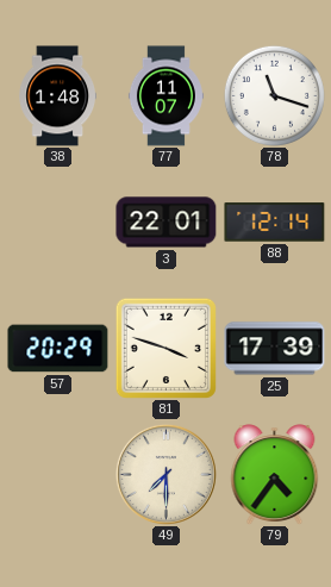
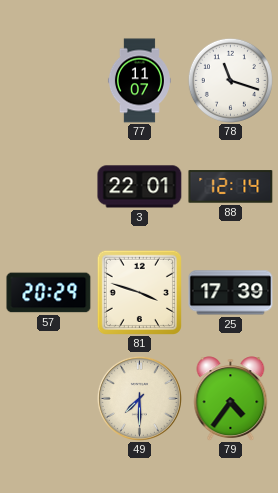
38: 1:48 -> none
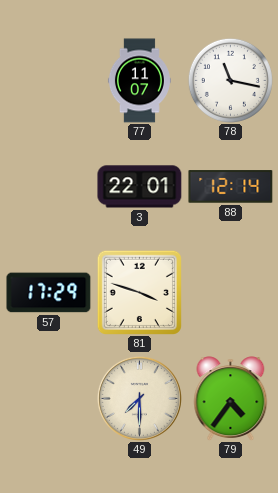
78: 11:18 -> 11:17
57: 20:29 -> 17:29
25: 17:39 -> none
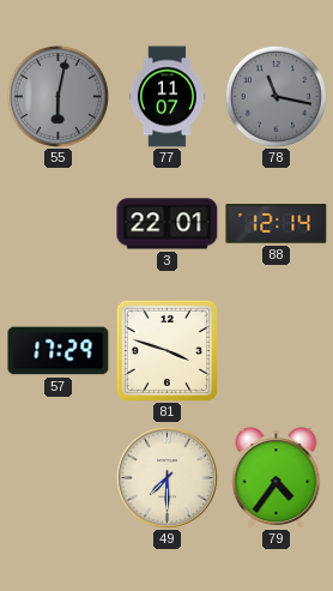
55: none -> 6:02
78 dial: white -> grey
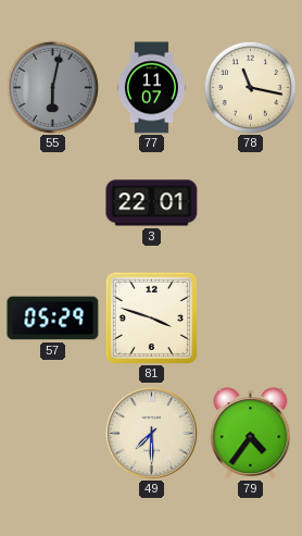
78 dial: grey -> cream
88: 12:14 -> none
57: 17:29 -> 05:29
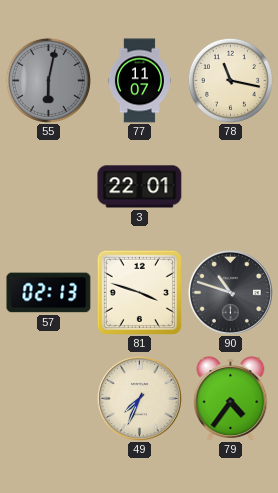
57: 05:29 -> 02:13
90: none -> 10:48
49: 7:30 -> 7:34
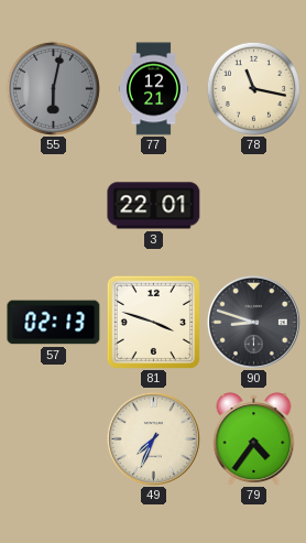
77: 11:07 -> 12:21
90: 10:48 -> 8:48
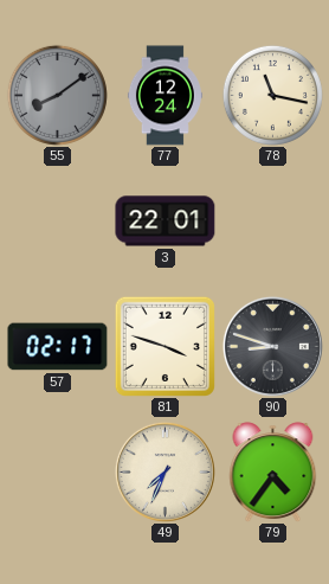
55: 6:02 -> 8:09
77: 12:21 -> 12:24
57: 02:13 -> 02:17
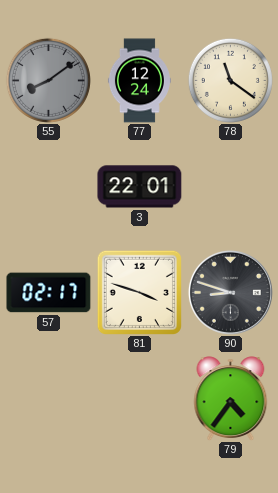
78: 11:17 -> 11:21
49: 7:34 -> none
